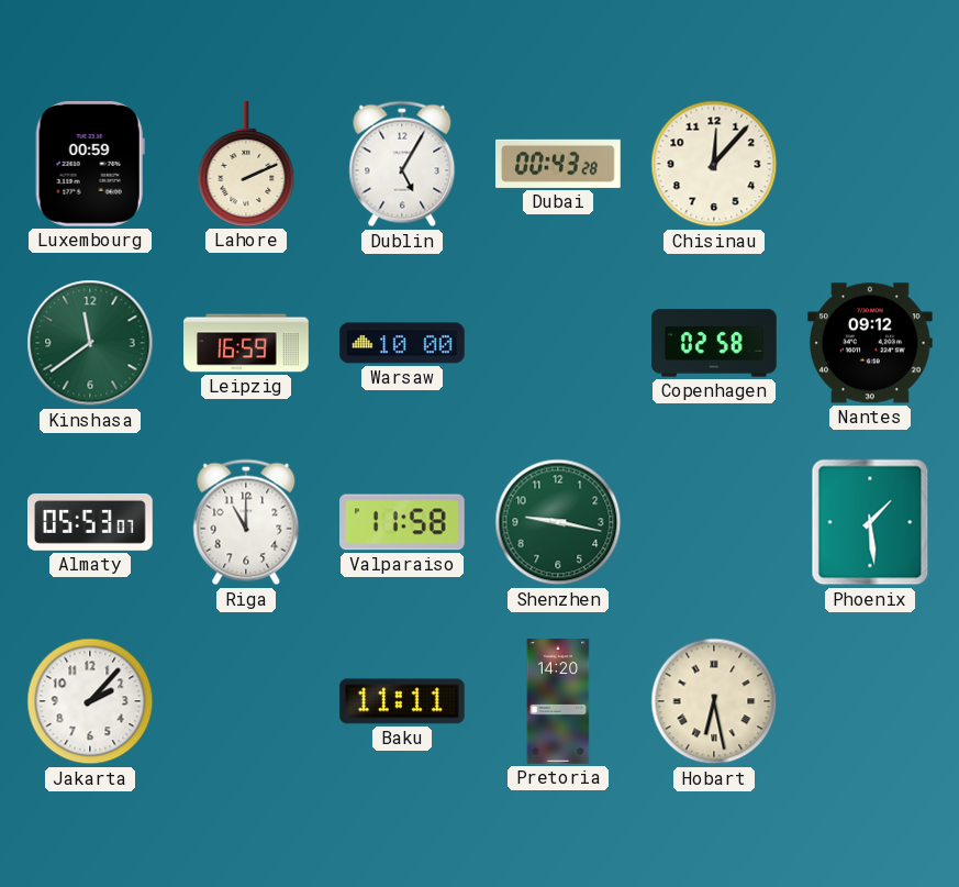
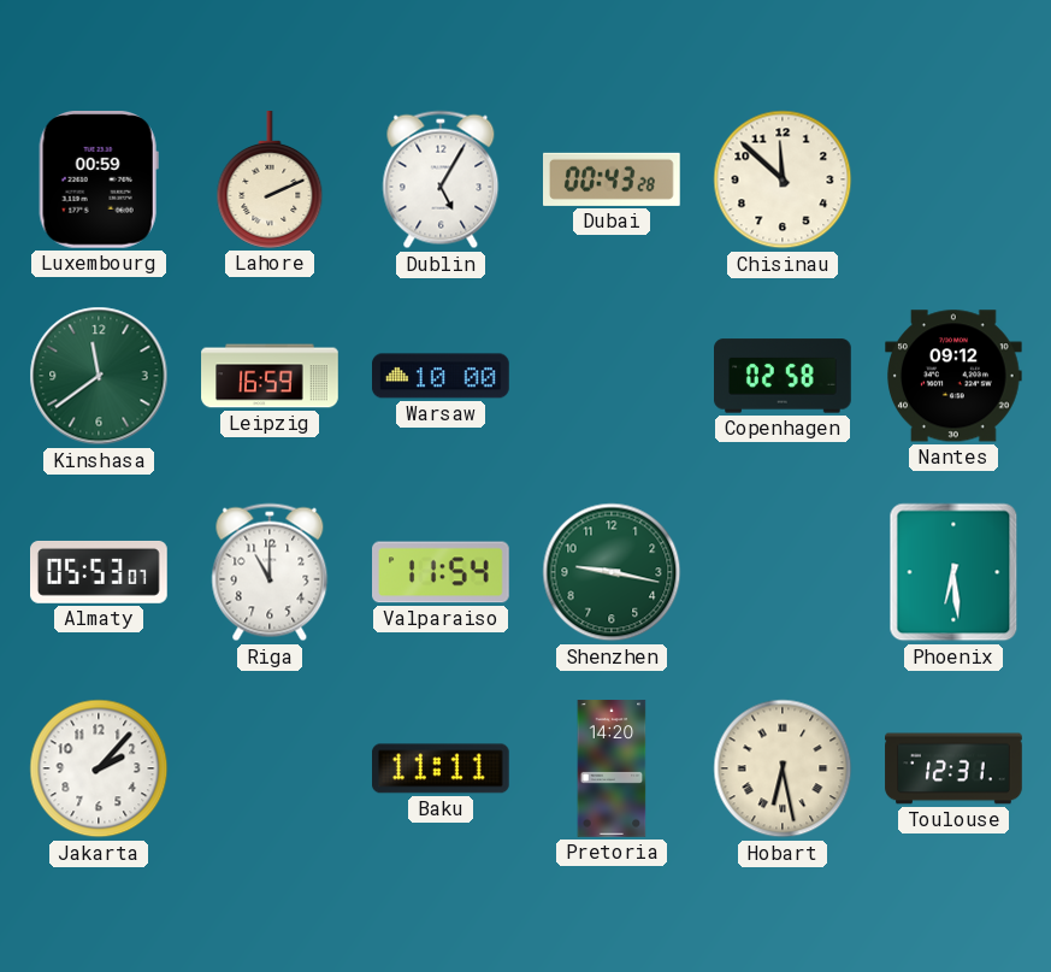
Chisinau: 12:07 -> 11:52
Valparaiso: 11:58 -> 11:54
Phoenix: 1:29 -> 6:29
Toulouse: none -> 12:31
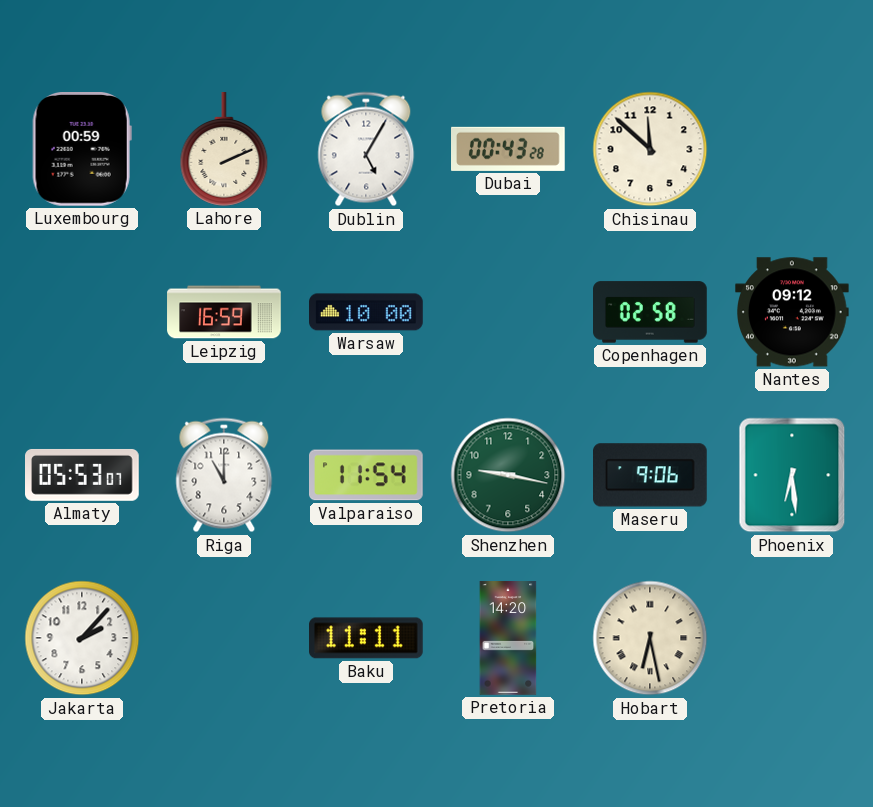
Kinshasa: 11:39 -> none
Maseru: none -> 9:06
Toulouse: 12:31 -> none
